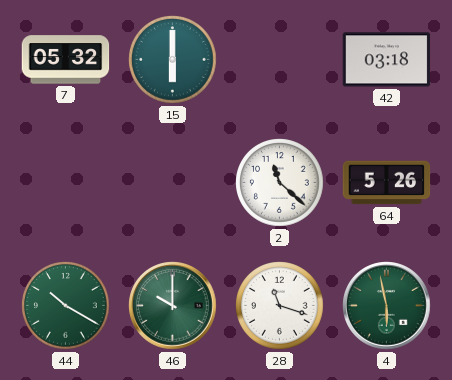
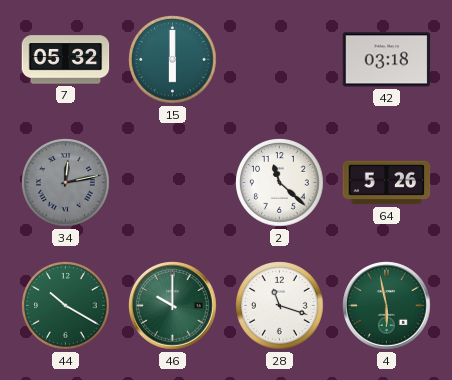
34: none -> 12:13
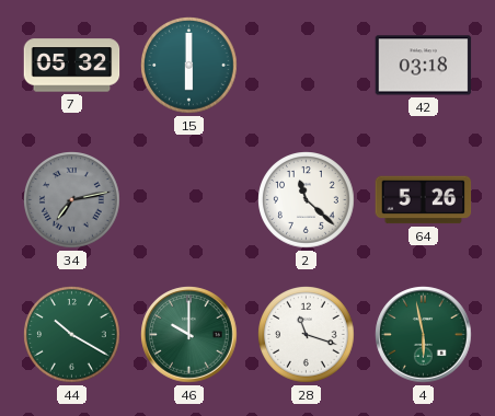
34: 12:13 -> 7:13
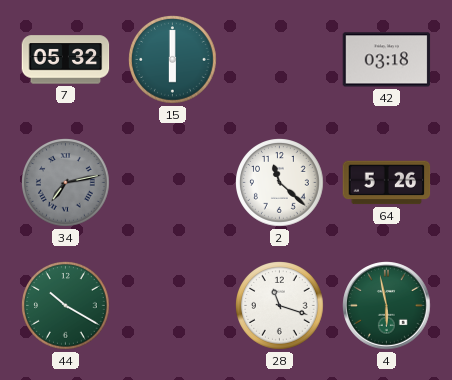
46: 10:00 -> none
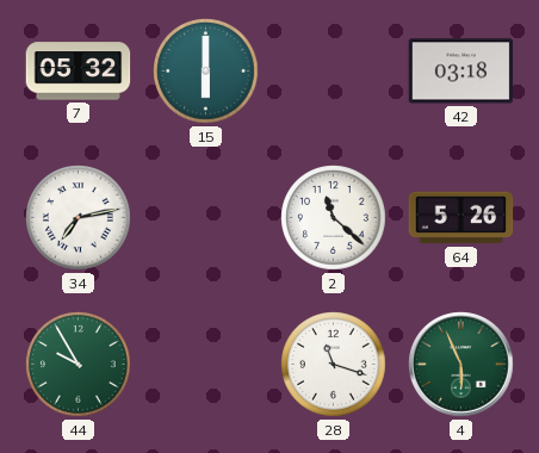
34 dial: grey -> white
44: 10:20 -> 9:55
4: 5:58 -> 5:56
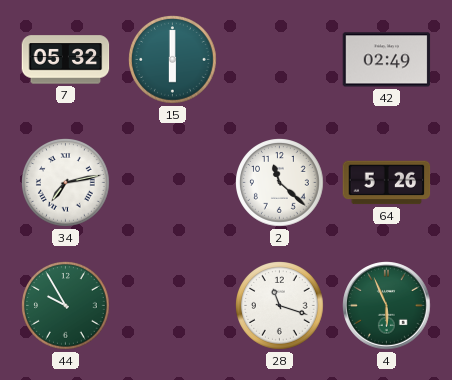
42: 03:18 -> 02:49
